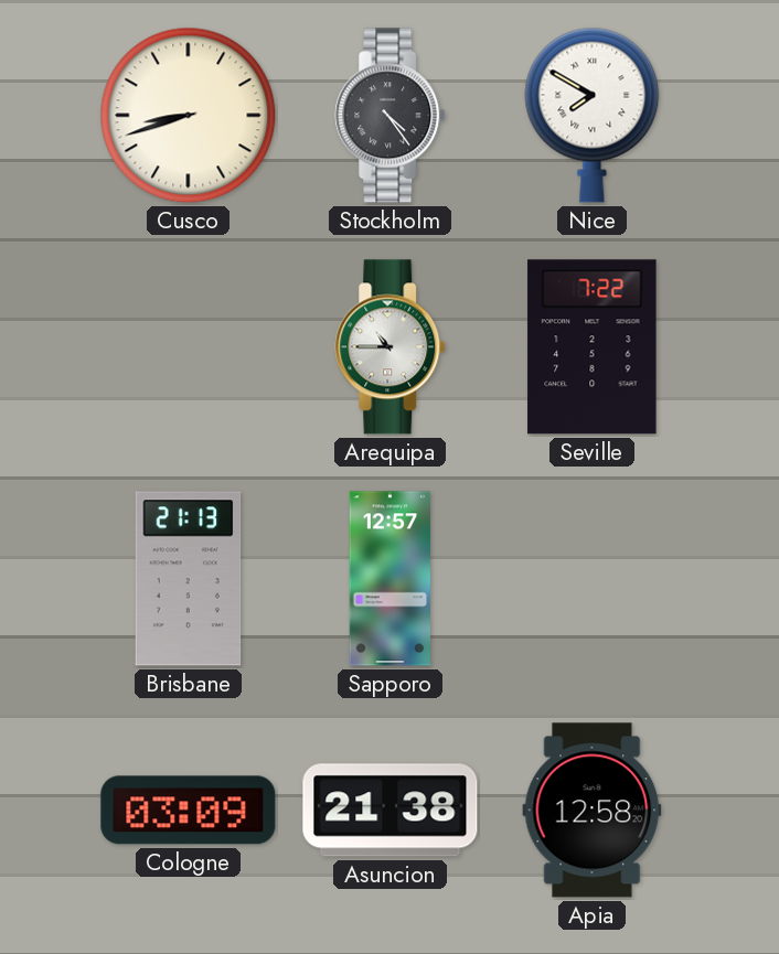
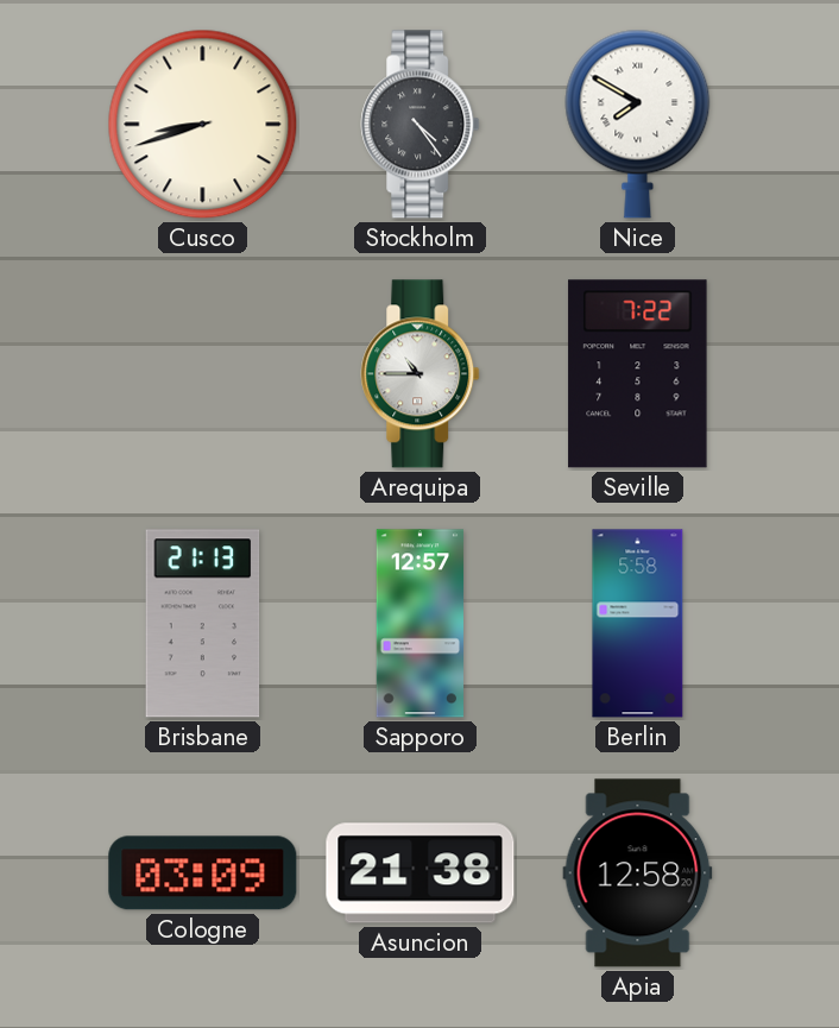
Berlin: none -> 5:58
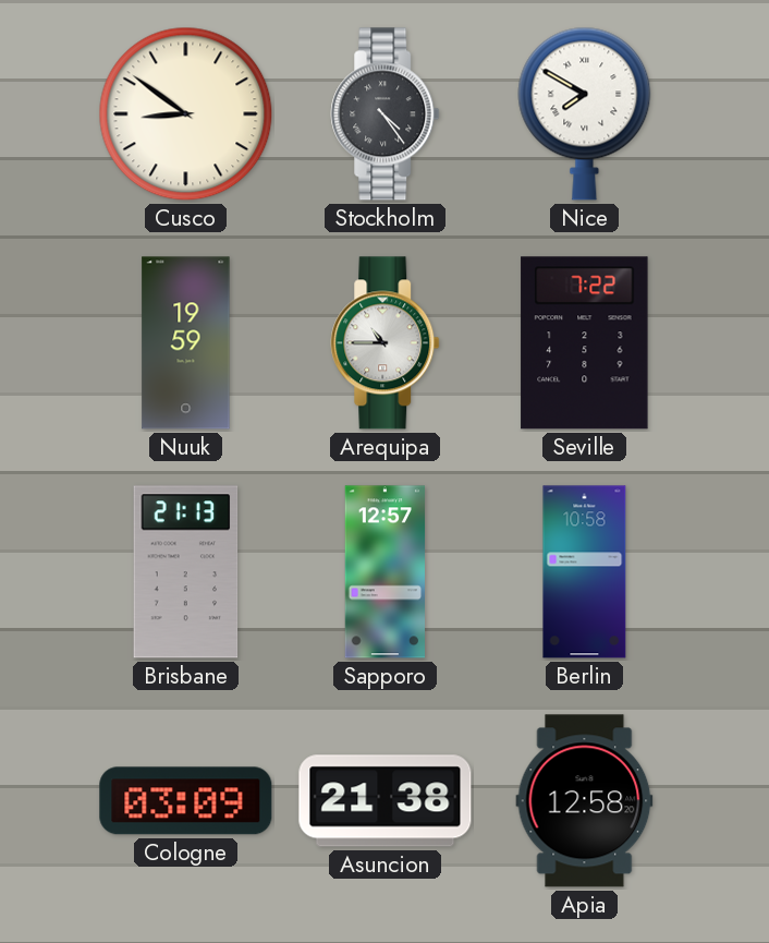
Cusco: 8:42 -> 8:51
Nuuk: none -> 19:59
Berlin: 5:58 -> 10:58
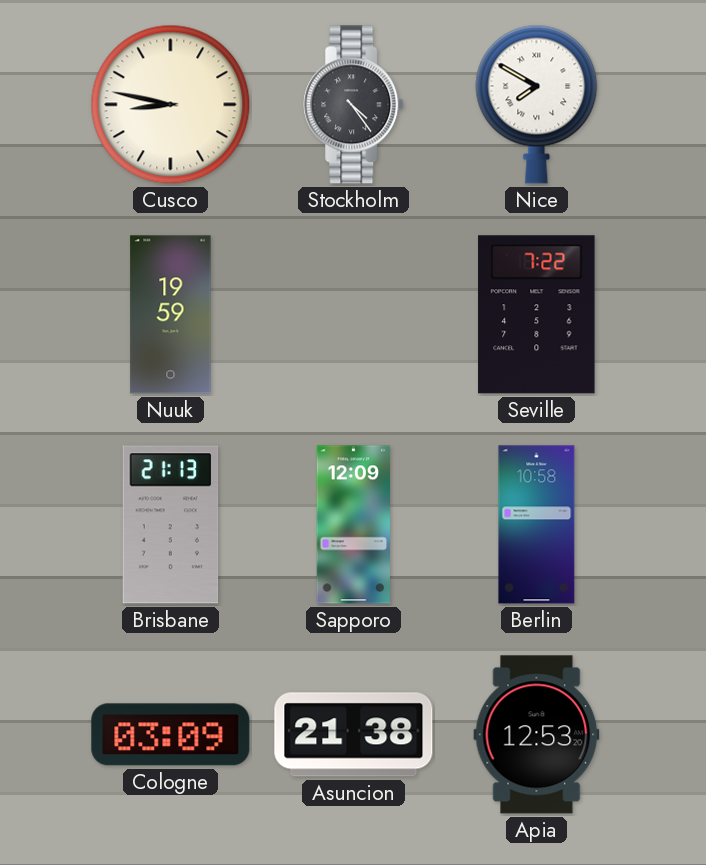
Cusco: 8:51 -> 8:47
Arequipa: 10:45 -> none
Sapporo: 12:57 -> 12:09
Apia: 12:58 -> 12:53
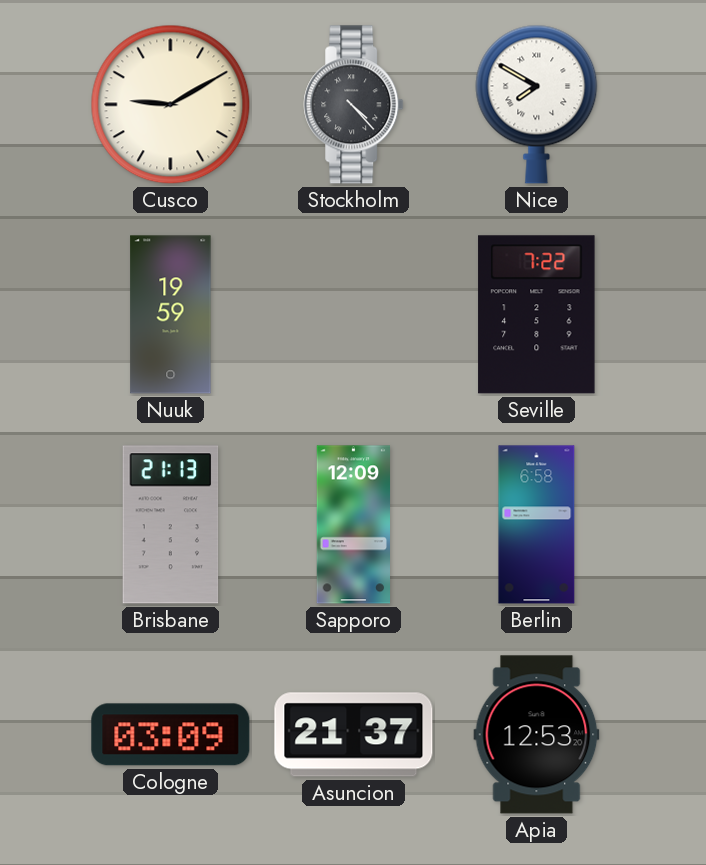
Cusco: 8:47 -> 9:10
Stockholm: 4:24 -> 4:23
Berlin: 10:58 -> 6:58
Asuncion: 21:38 -> 21:37
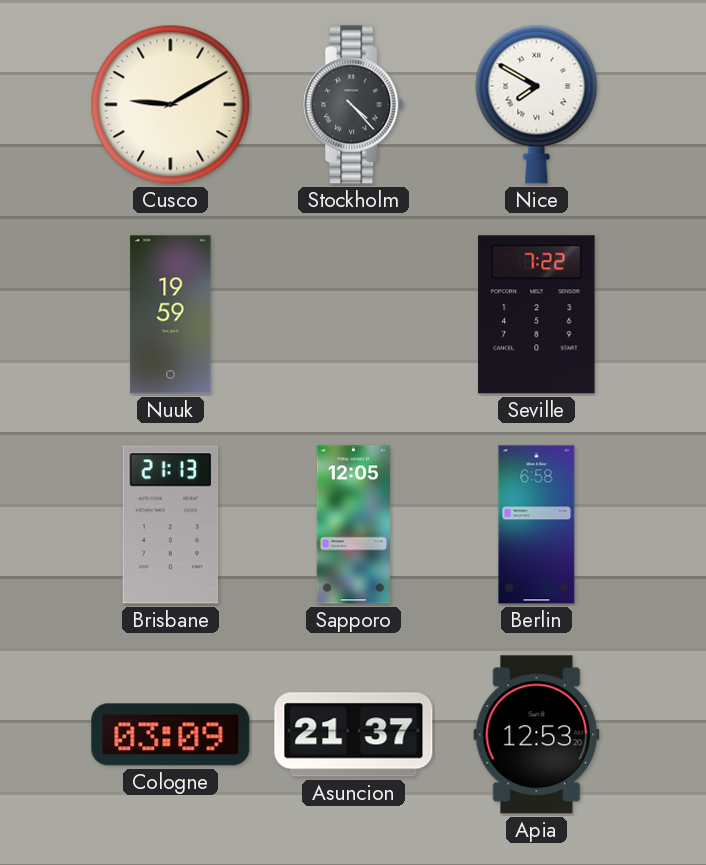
Sapporo: 12:09 -> 12:05
